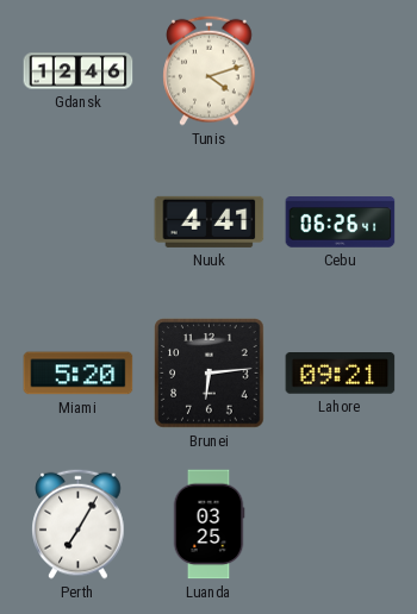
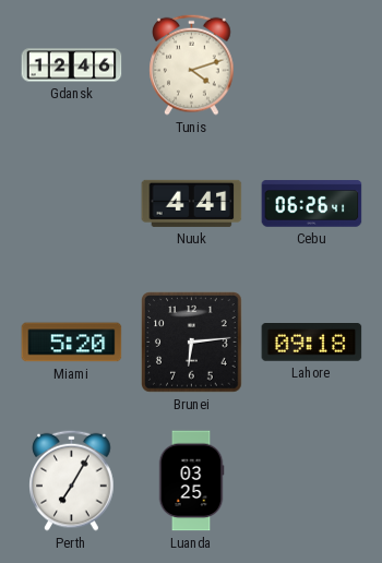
Lahore: 09:21 -> 09:18
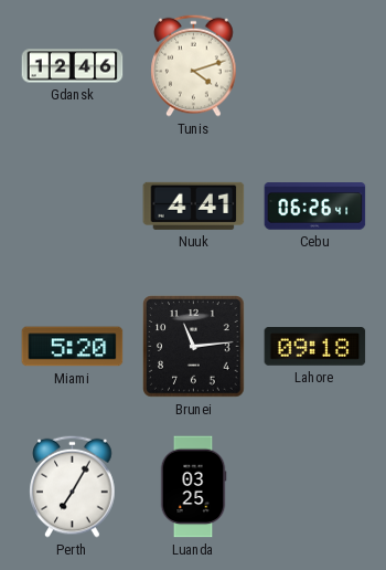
Brunei: 6:14 -> 11:14
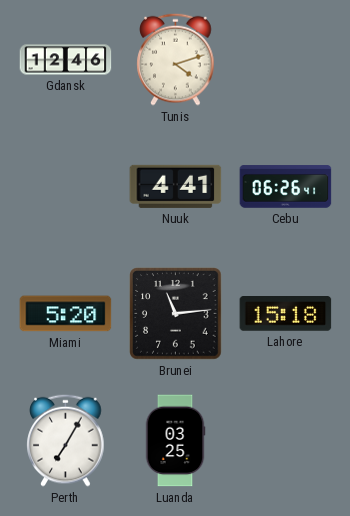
Lahore: 09:18 -> 15:18
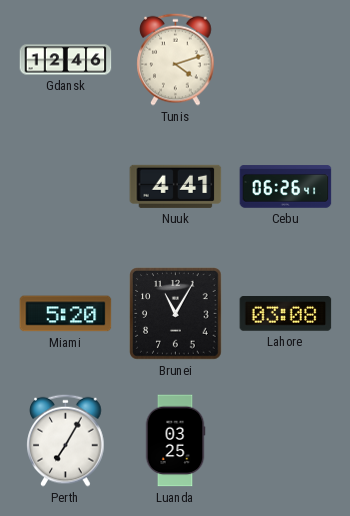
Brunei: 11:14 -> 11:05
Lahore: 15:18 -> 03:08
